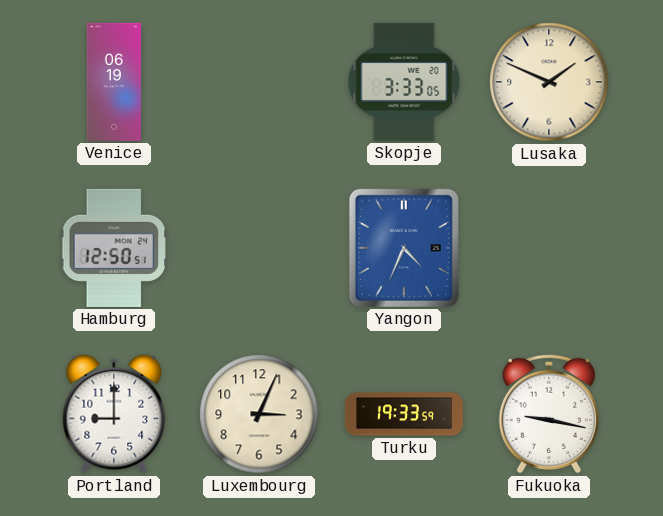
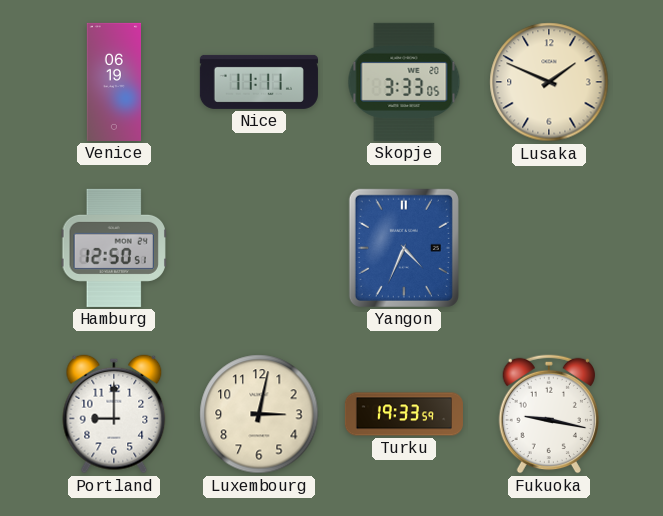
Nice: none -> 11:11
Luxembourg: 3:04 -> 3:02
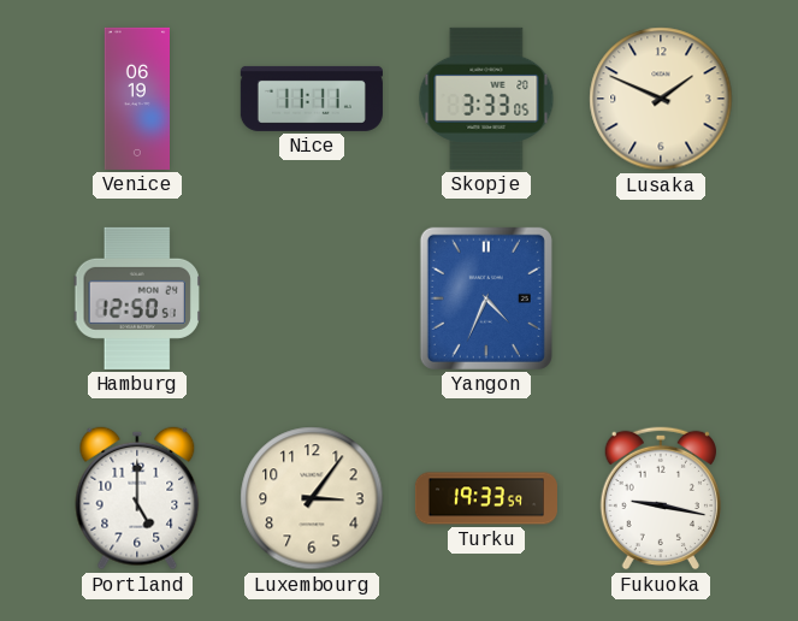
Portland: 9:00 -> 5:00
Luxembourg: 3:02 -> 3:06
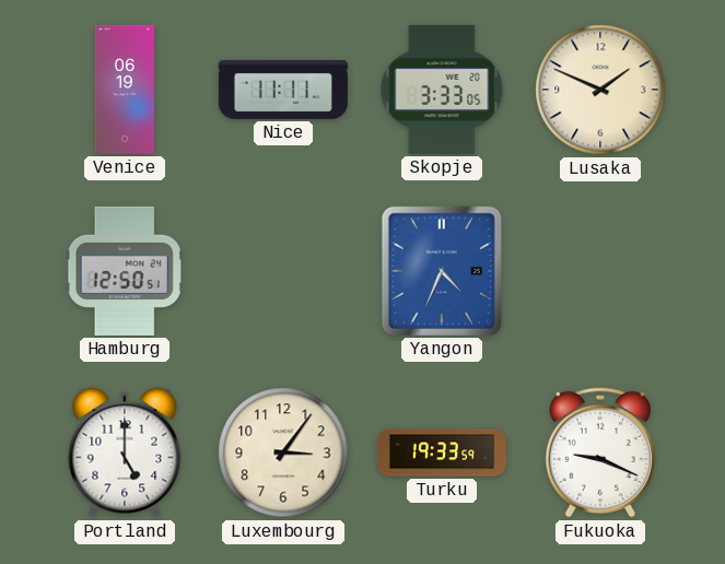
Fukuoka: 9:17 -> 9:19
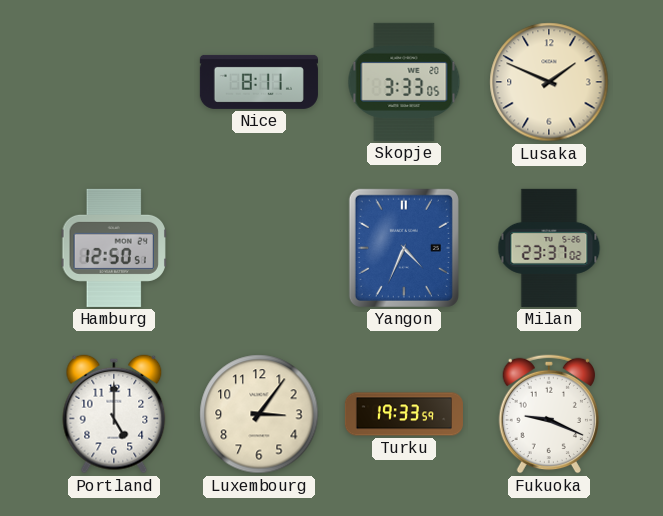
Venice: 06:19 -> none
Nice: 11:11 -> 8:11
Milan: none -> 23:37
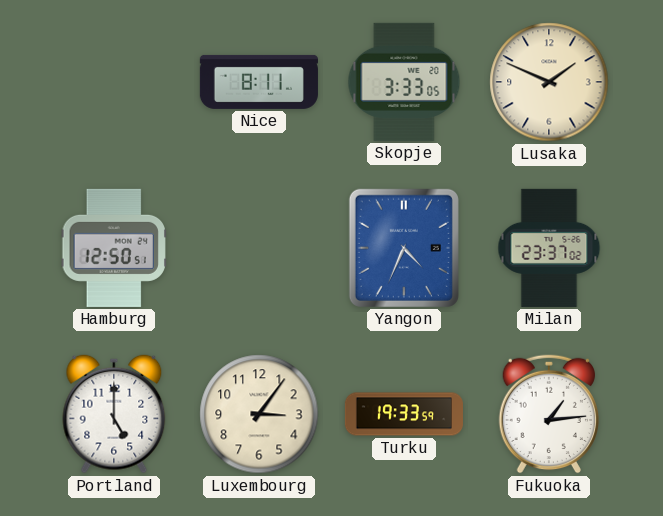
Fukuoka: 9:19 -> 1:14
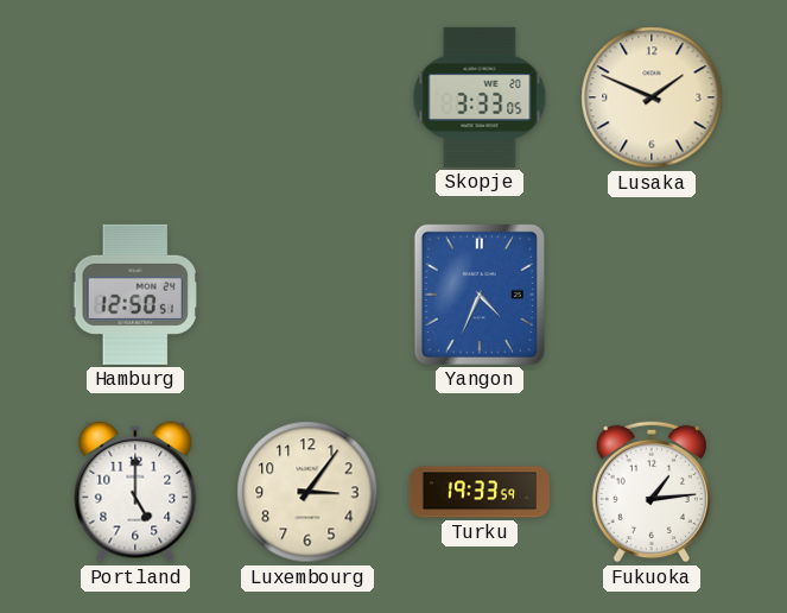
Nice: 8:11 -> none
Milan: 23:37 -> none
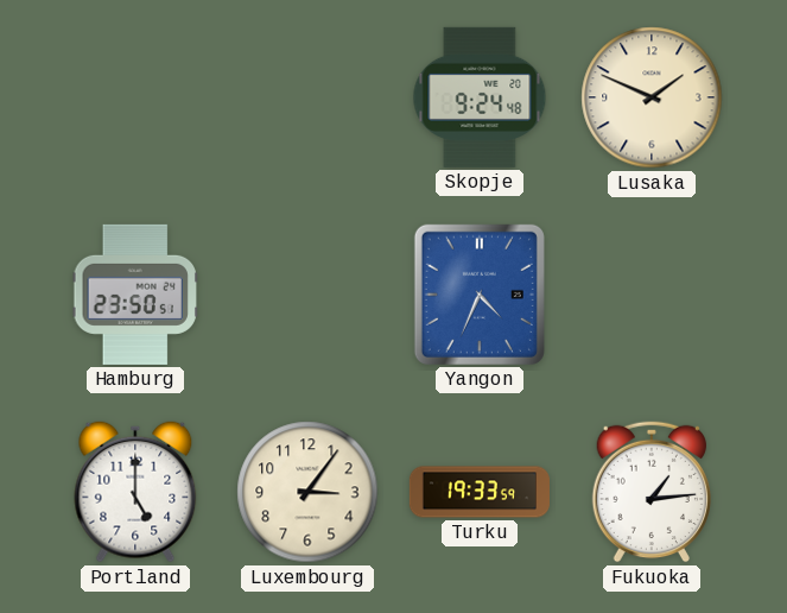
Skopje: 3:33 -> 9:24
Hamburg: 12:50 -> 23:50
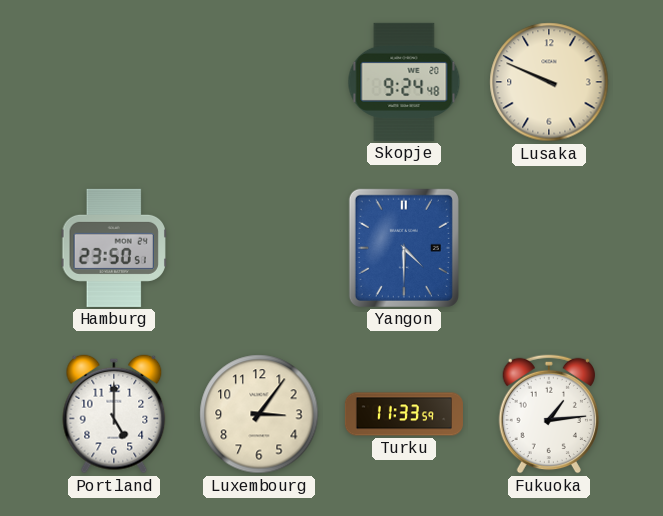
Lusaka: 1:49 -> 9:49
Yangon: 4:34 -> 4:30
Turku: 19:33 -> 11:33
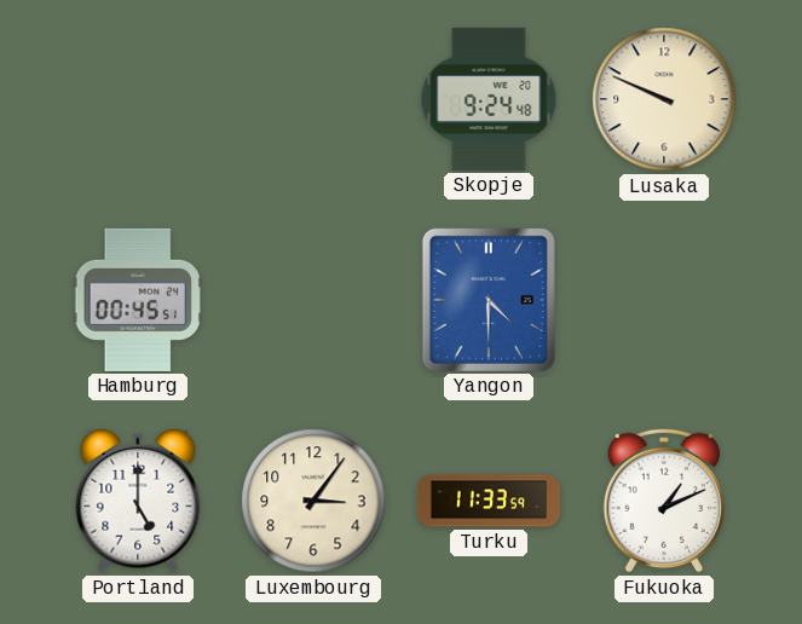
Hamburg: 23:50 -> 00:45
Fukuoka: 1:14 -> 1:11
